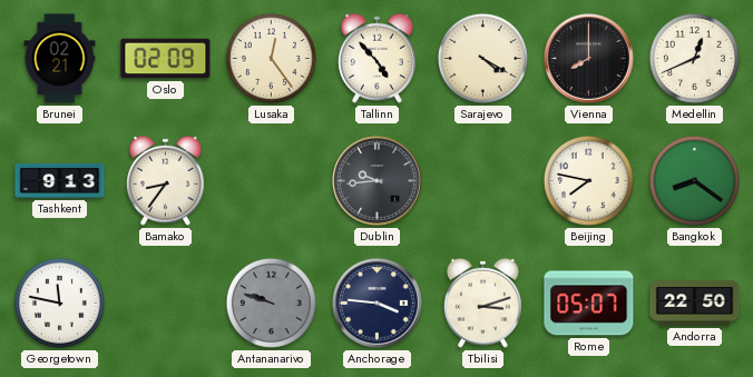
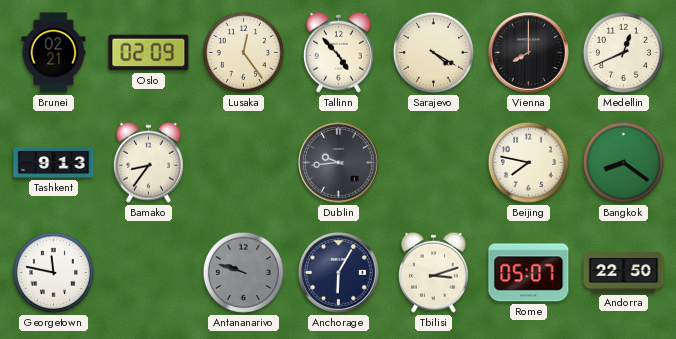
Anchorage: 3:46 -> 6:05
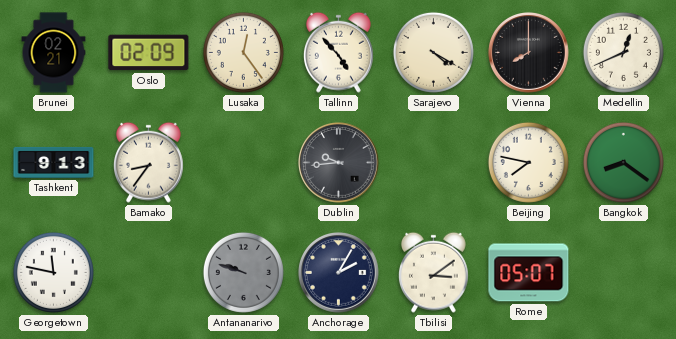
Anchorage: 6:05 -> 2:05
Tbilisi: 3:12 -> 3:09
Andorra: 22:50 -> none
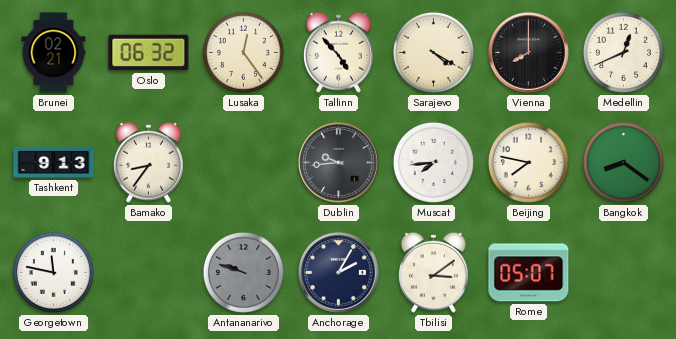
Oslo: 02:09 -> 06:32
Muscat: none -> 7:44
